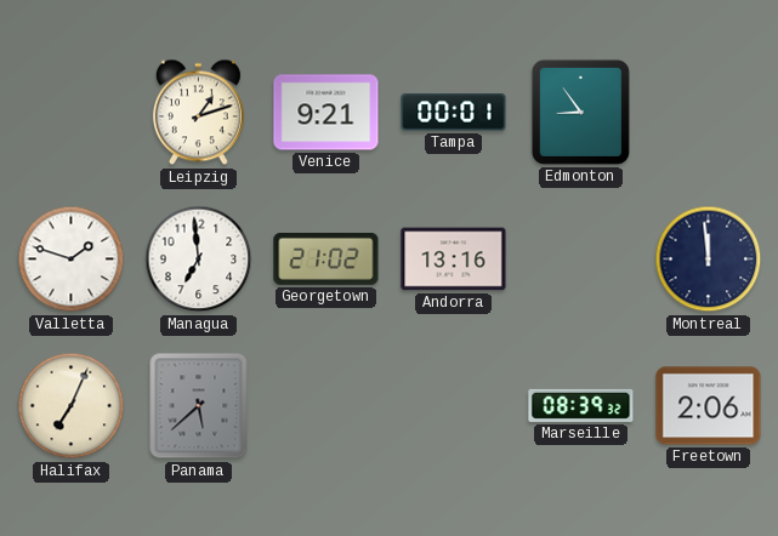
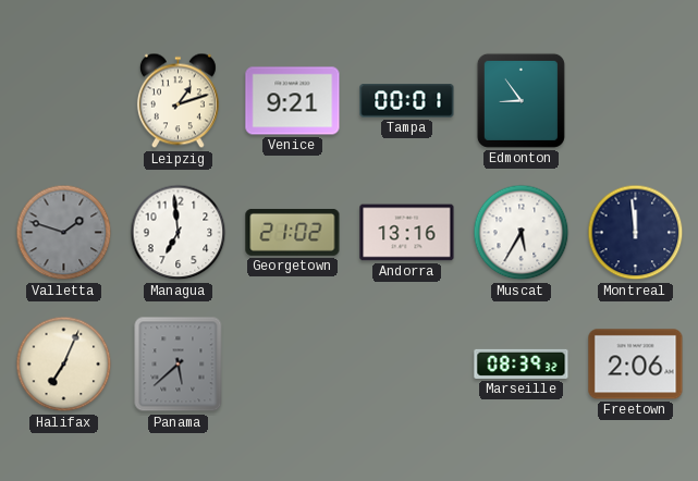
Valletta dial: white -> grey
Muscat: none -> 5:35
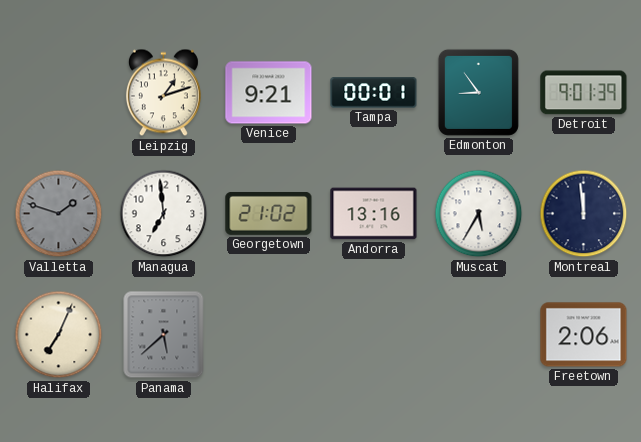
Detroit: none -> 9:01
Marseille: 08:39 -> none
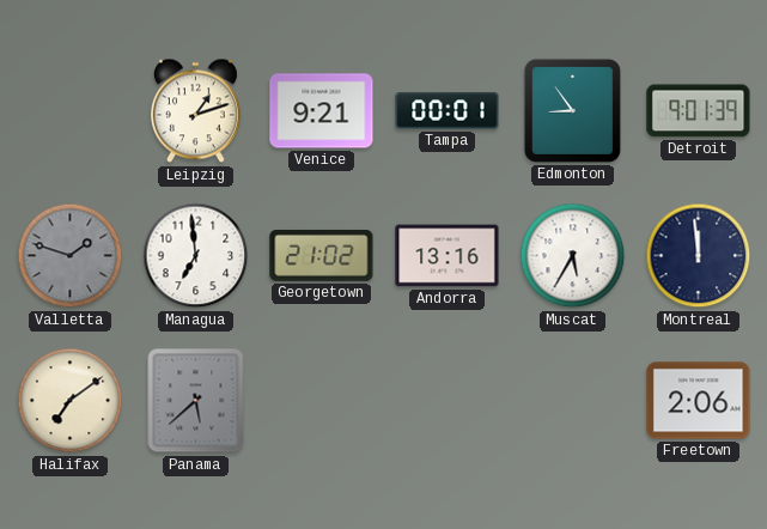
Halifax: 7:04 -> 7:09
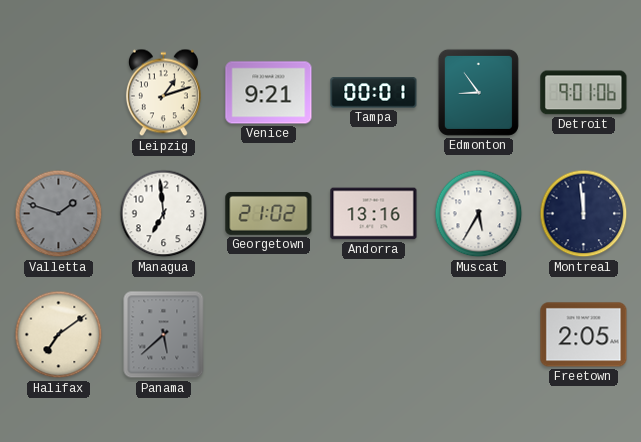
Detroit: 9:01:39 -> 9:01:06
Freetown: 2:06 -> 2:05
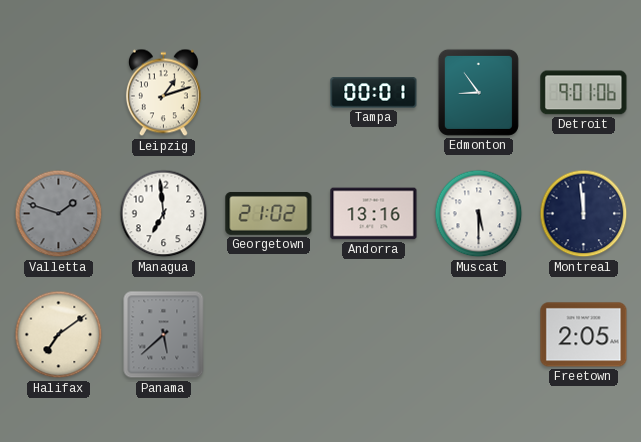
Venice: 9:21 -> none
Muscat: 5:35 -> 5:30
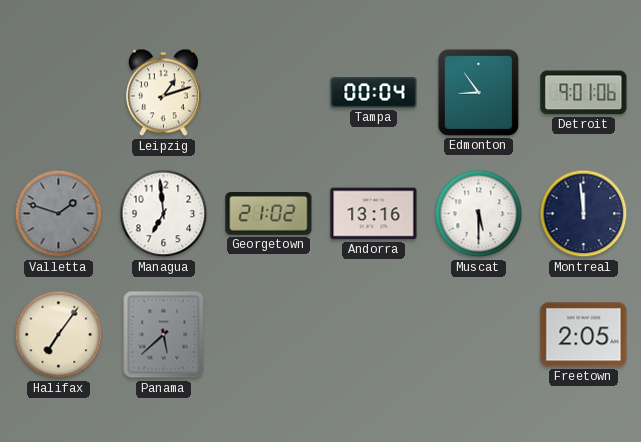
Tampa: 00:01 -> 00:04
Halifax: 7:09 -> 7:06
